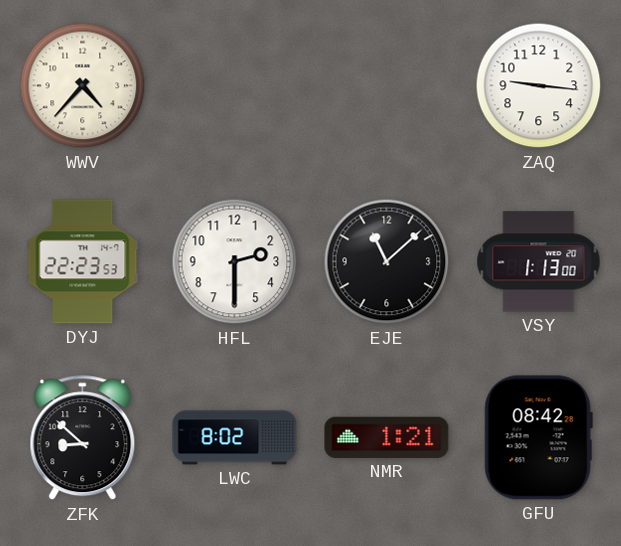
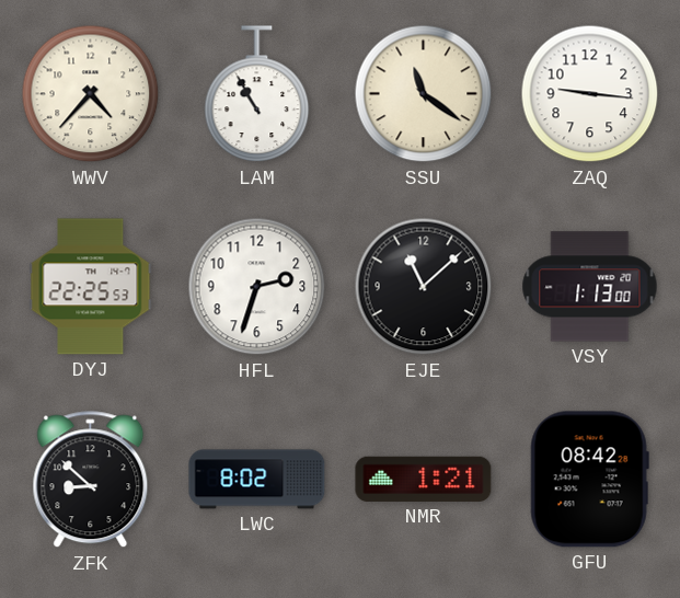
LAM: none -> 10:55
SSU: none -> 11:21
DYJ: 22:23 -> 22:25
HFL: 2:30 -> 2:33
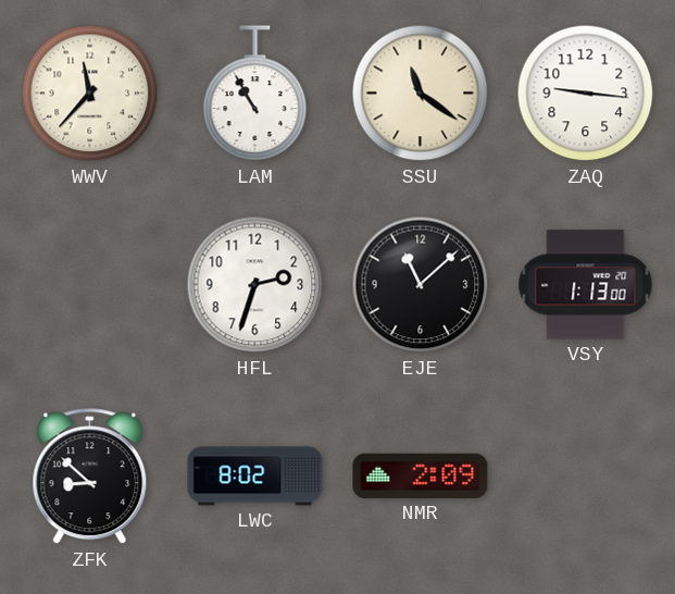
WWV: 4:37 -> 11:37
DYJ: 22:25 -> none
NMR: 1:21 -> 2:09
GFU: 08:42 -> none
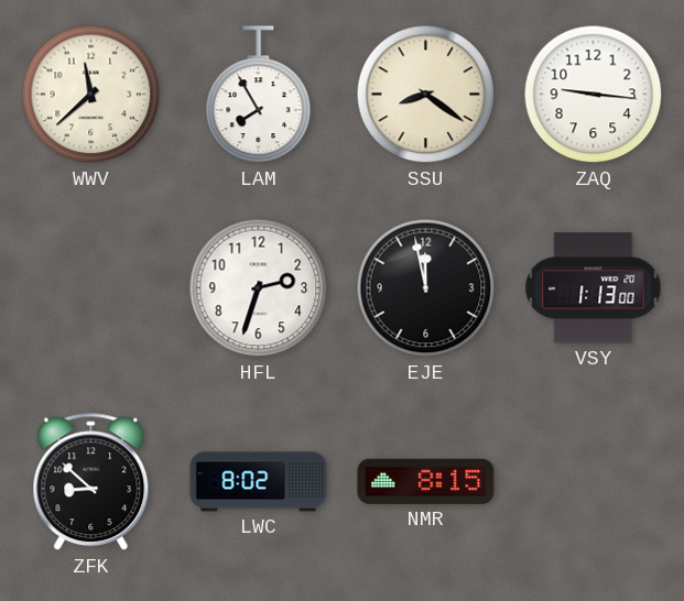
WWV: 11:37 -> 11:38
LAM: 10:55 -> 7:55
SSU: 11:21 -> 8:21
EJE: 11:08 -> 11:58
NMR: 2:09 -> 8:15
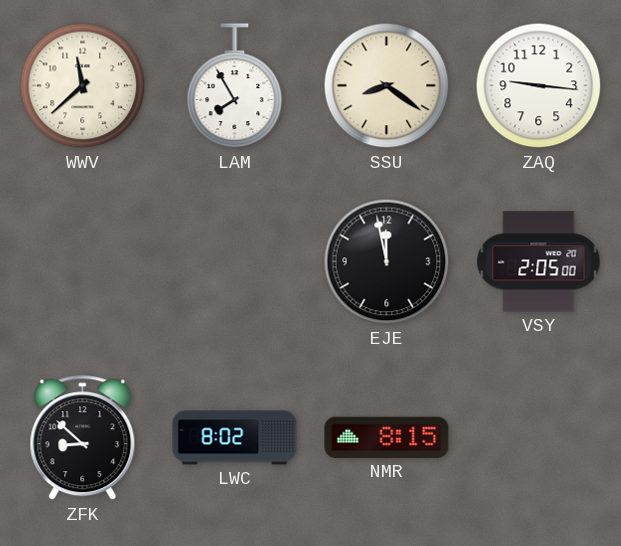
HFL: 2:33 -> none
VSY: 1:13 -> 2:05
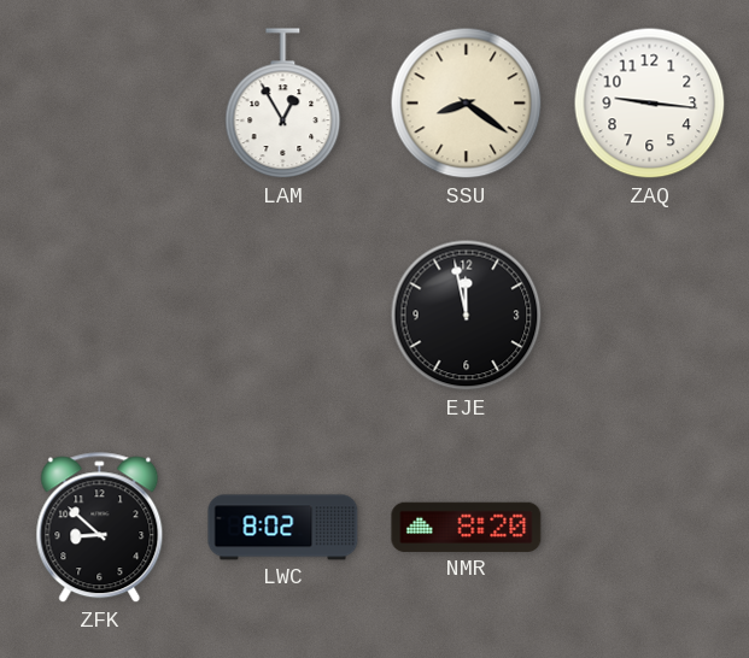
WWV: 11:38 -> none
LAM: 7:55 -> 12:55
VSY: 2:05 -> none
NMR: 8:15 -> 8:20
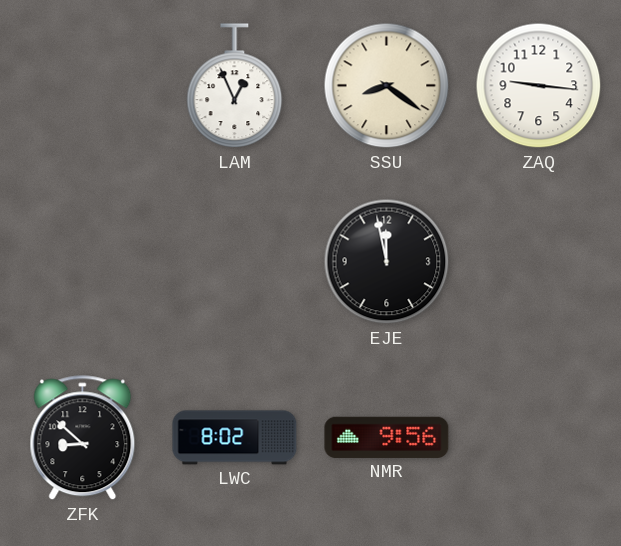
LAM: 12:55 -> 12:56
NMR: 8:20 -> 9:56
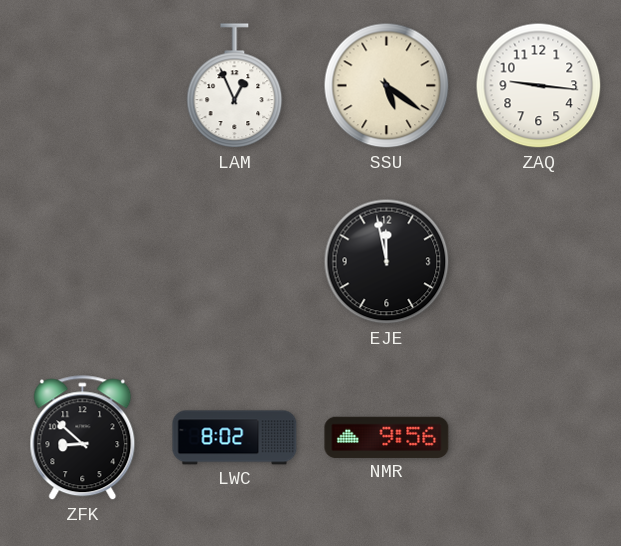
SSU: 8:21 -> 5:21
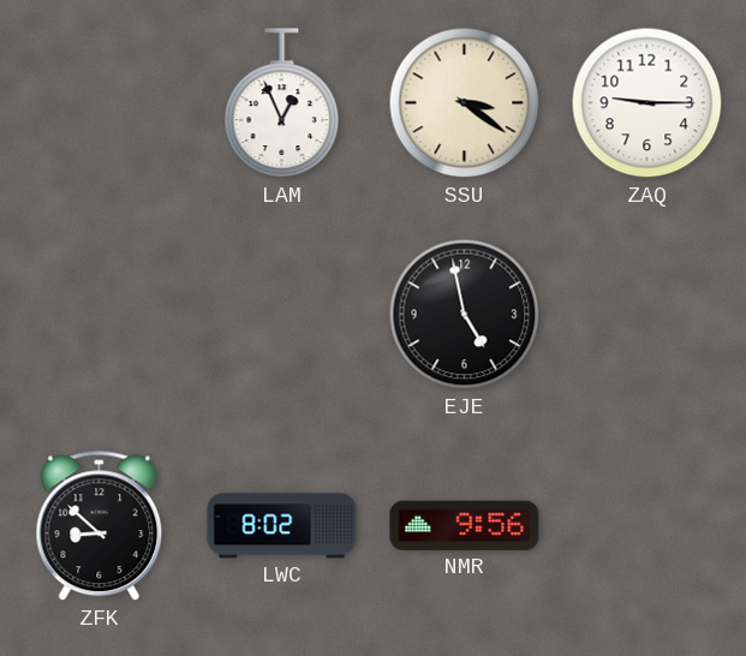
SSU: 5:21 -> 3:21
ZAQ: 9:16 -> 9:15
EJE: 11:58 -> 4:58
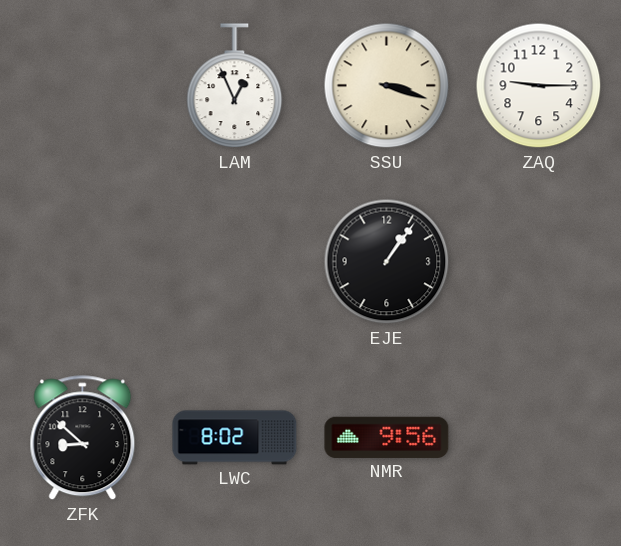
SSU: 3:21 -> 3:18
EJE: 4:58 -> 1:06
